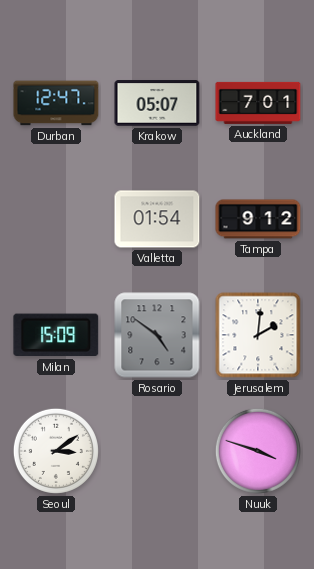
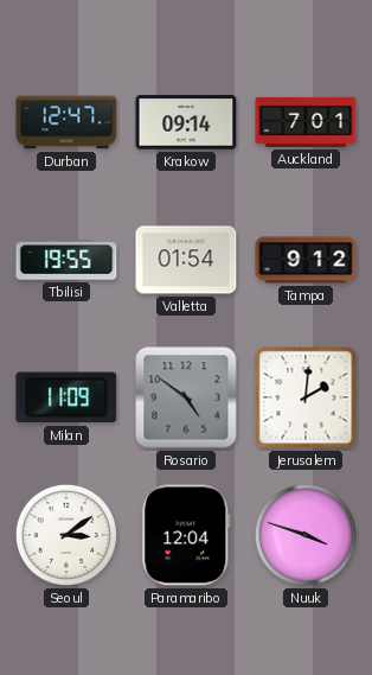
Krakow: 05:07 -> 09:14
Tbilisi: none -> 19:55
Milan: 15:09 -> 11:09
Paramaribo: none -> 12:04
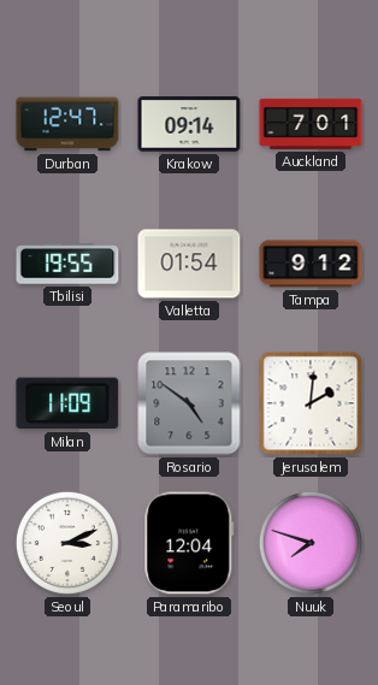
Seoul: 3:09 -> 3:11
Nuuk: 3:48 -> 7:48
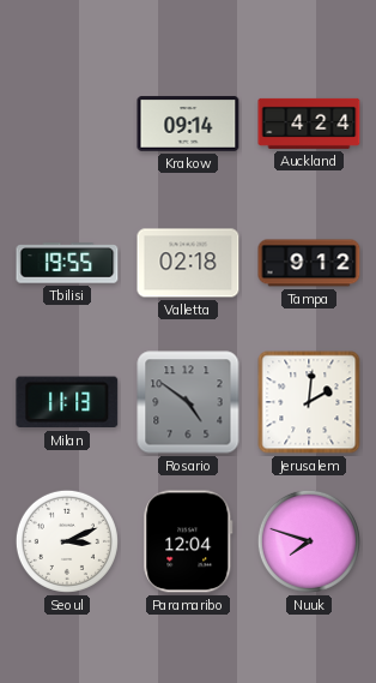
Durban: 12:47 -> none
Auckland: 7:01 -> 4:24
Valletta: 01:54 -> 02:18
Milan: 11:09 -> 11:13
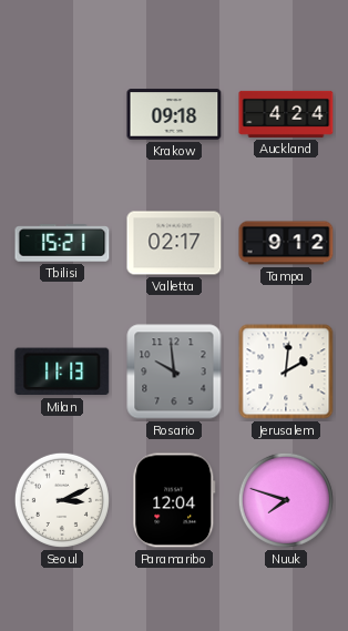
Krakow: 09:14 -> 09:18
Tbilisi: 19:55 -> 15:21
Valletta: 02:18 -> 02:17
Rosario: 4:51 -> 9:59
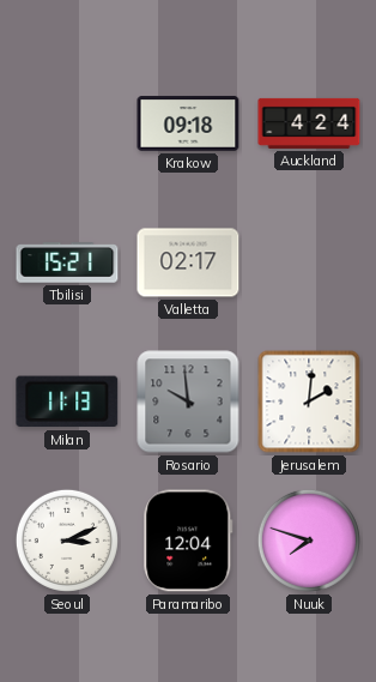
Tampa: 9:12 -> none
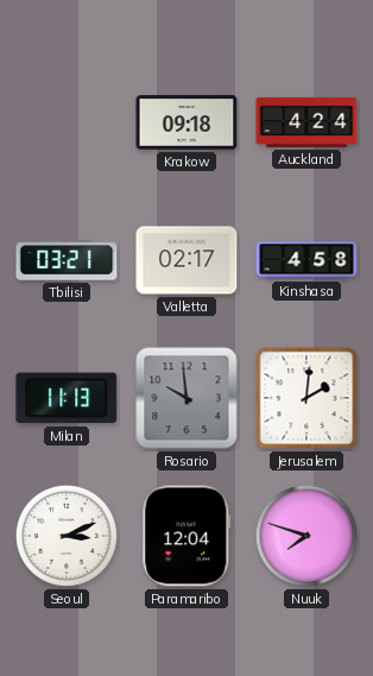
Tbilisi: 15:21 -> 03:21
Kinshasa: none -> 4:58
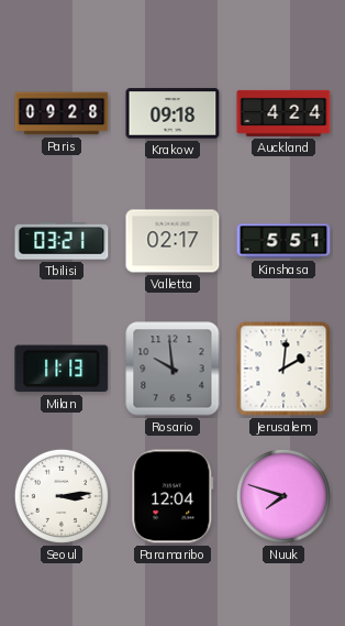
Paris: none -> 09:28
Kinshasa: 4:58 -> 5:51
Seoul: 3:11 -> 3:14
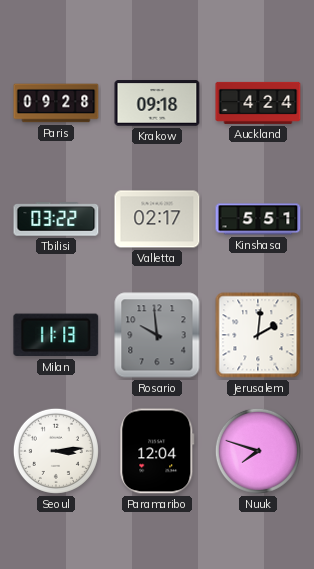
Tbilisi: 03:21 -> 03:22
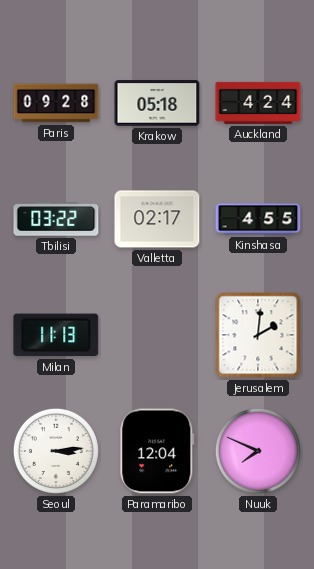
Krakow: 09:18 -> 05:18
Kinshasa: 5:51 -> 4:55
Rosario: 9:59 -> none
Nuuk: 7:48 -> 7:49
